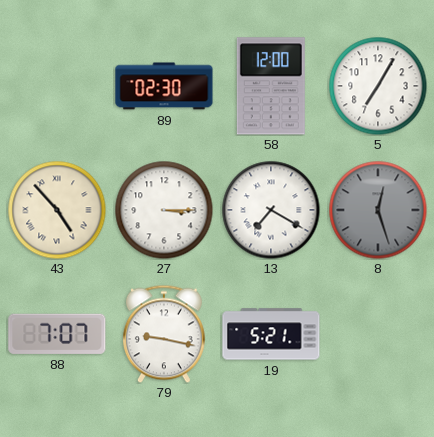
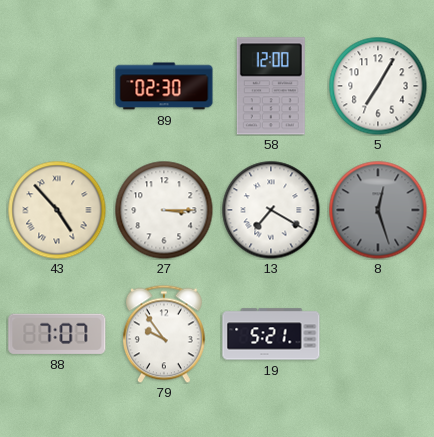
79: 9:17 -> 9:54
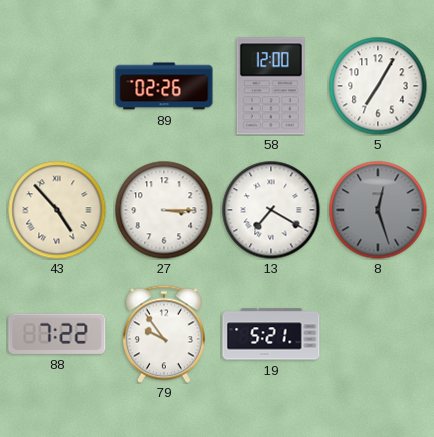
89: 02:30 -> 02:26
88: 7:07 -> 7:22
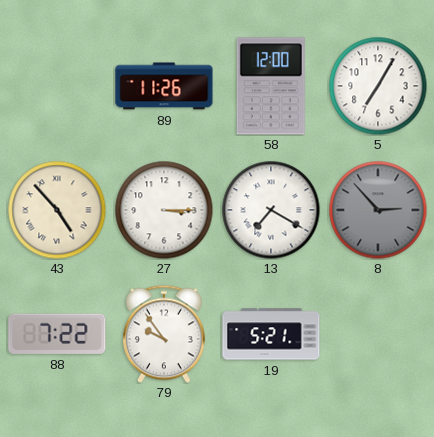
89: 02:26 -> 11:26
8: 12:27 -> 2:53
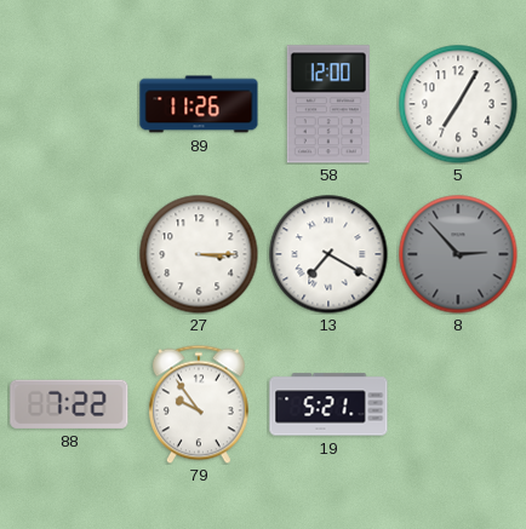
43: 4:53 -> none
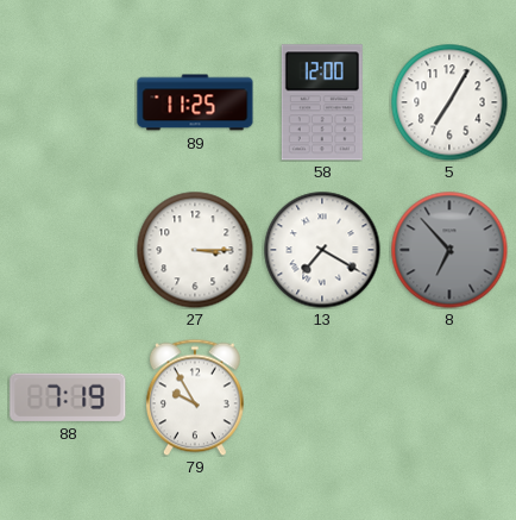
89: 11:26 -> 11:25
8: 2:53 -> 6:53
88: 7:22 -> 7:19
79: 9:54 -> 9:55
19: 5:21 -> none
